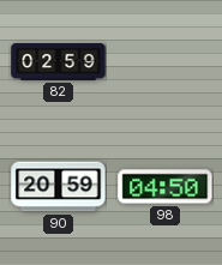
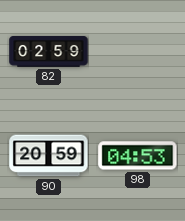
98: 04:50 -> 04:53
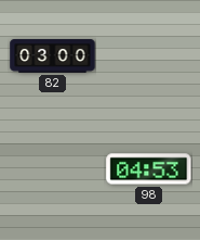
82: 02:59 -> 03:00
90: 20:59 -> none
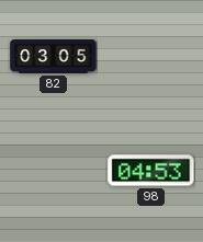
82: 03:00 -> 03:05
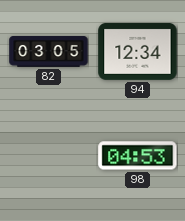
94: none -> 12:34
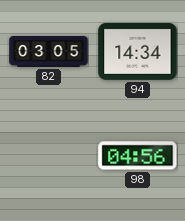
94: 12:34 -> 14:34
98: 04:53 -> 04:56
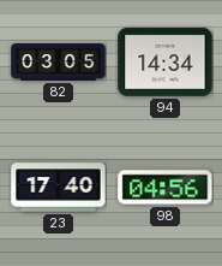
23: none -> 17:40
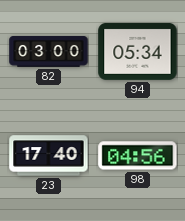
82: 03:05 -> 03:00
94: 14:34 -> 05:34
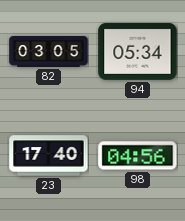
82: 03:00 -> 03:05
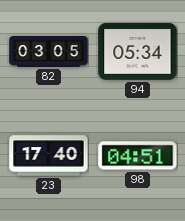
98: 04:56 -> 04:51
